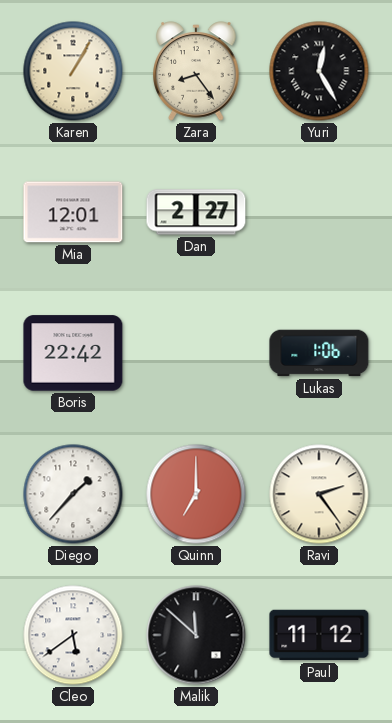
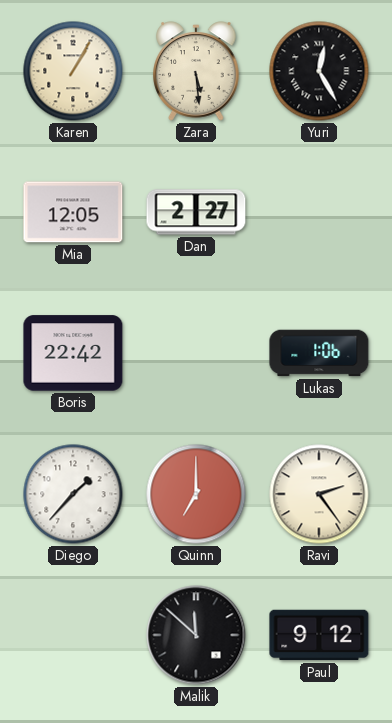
Zara: 8:24 -> 5:29
Mia: 12:01 -> 12:05
Cleo: 5:39 -> none
Paul: 11:12 -> 9:12
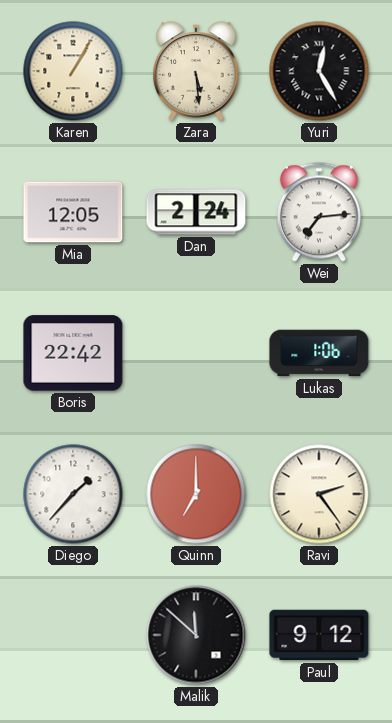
Dan: 2:27 -> 2:24
Wei: none -> 7:14
